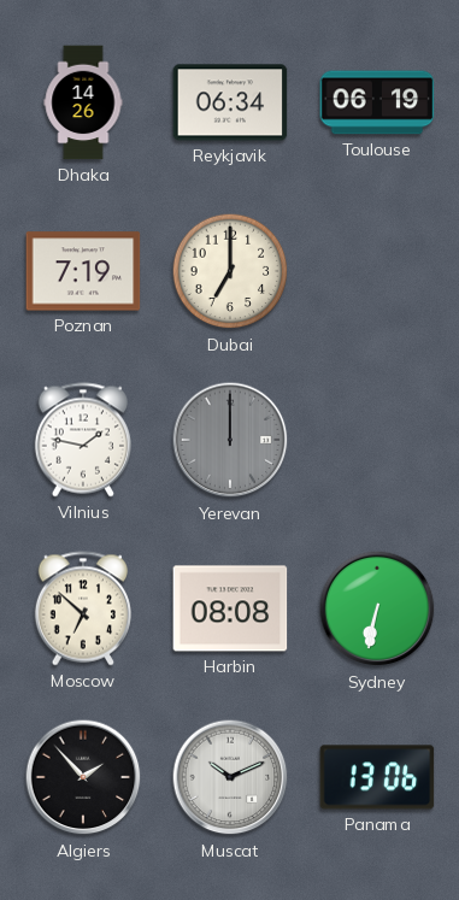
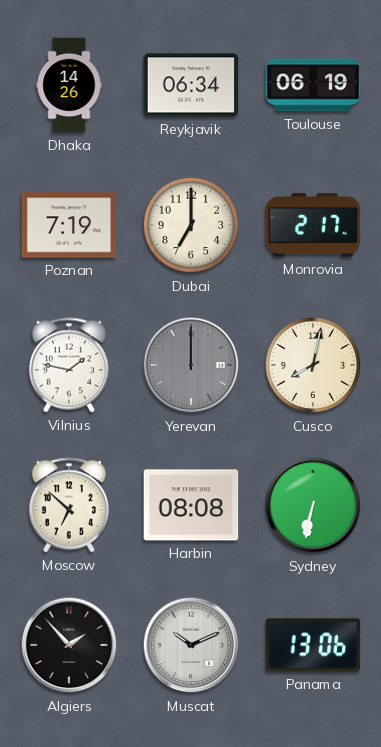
Monrovia: none -> 2:17
Cusco: none -> 8:02
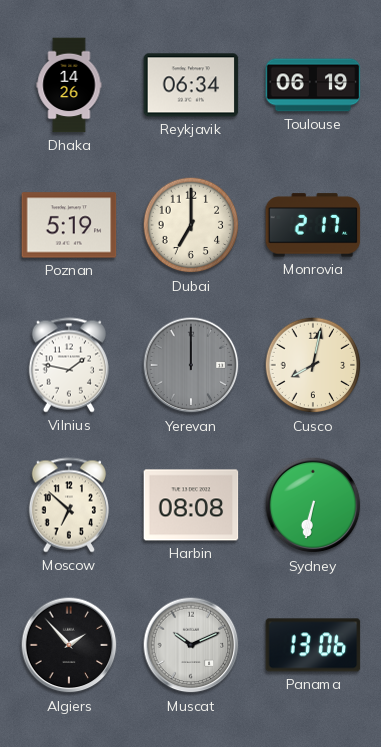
Poznan: 7:19 -> 5:19
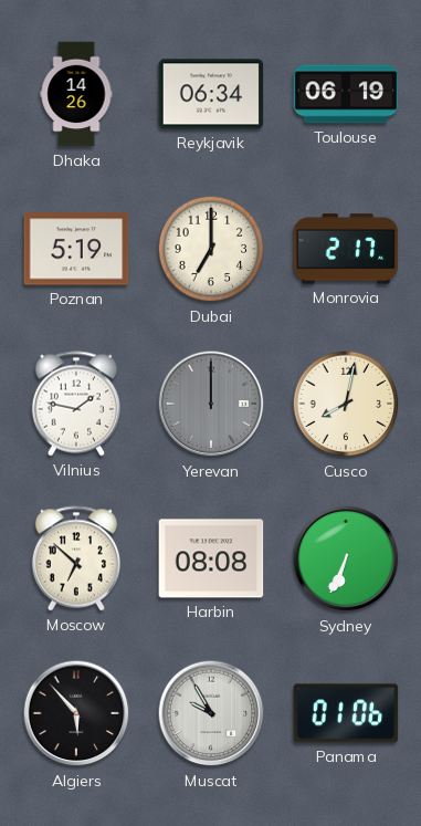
Sydney: 6:32 -> 6:34
Algiers: 1:53 -> 5:53
Muscat: 10:11 -> 9:55
Panama: 13:06 -> 01:06
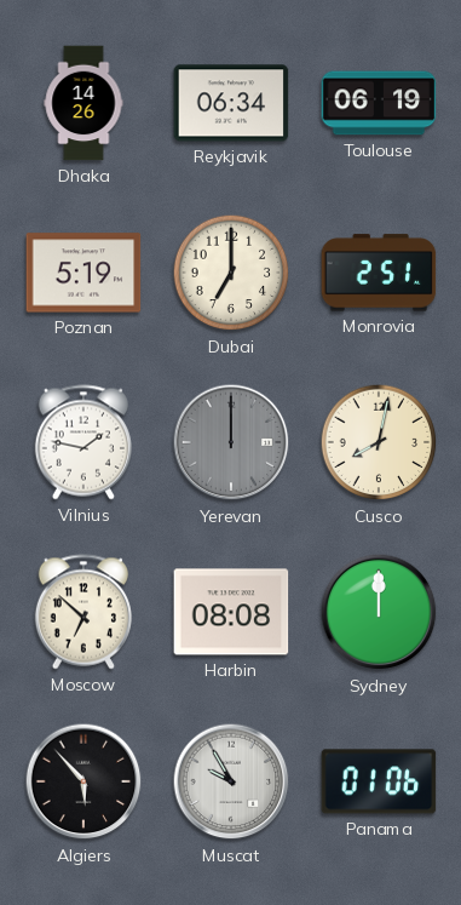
Monrovia: 2:17 -> 2:51
Sydney: 6:34 -> 12:00
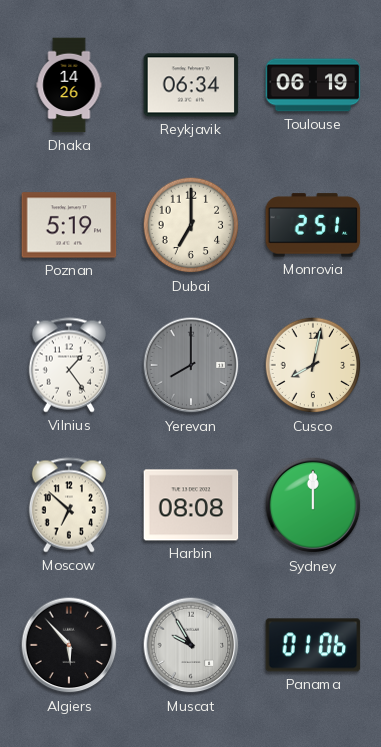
Vilnius: 1:47 -> 1:24
Yerevan: 12:00 -> 8:00
